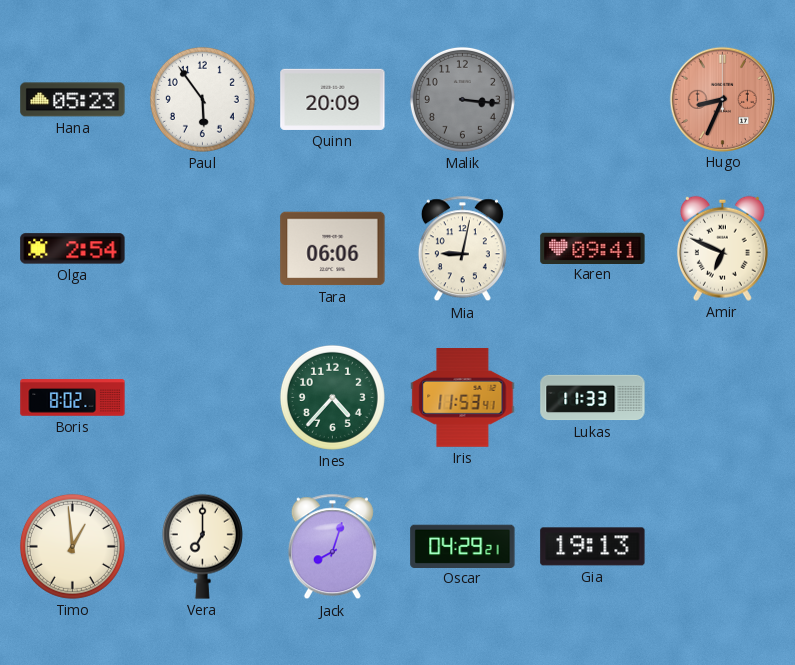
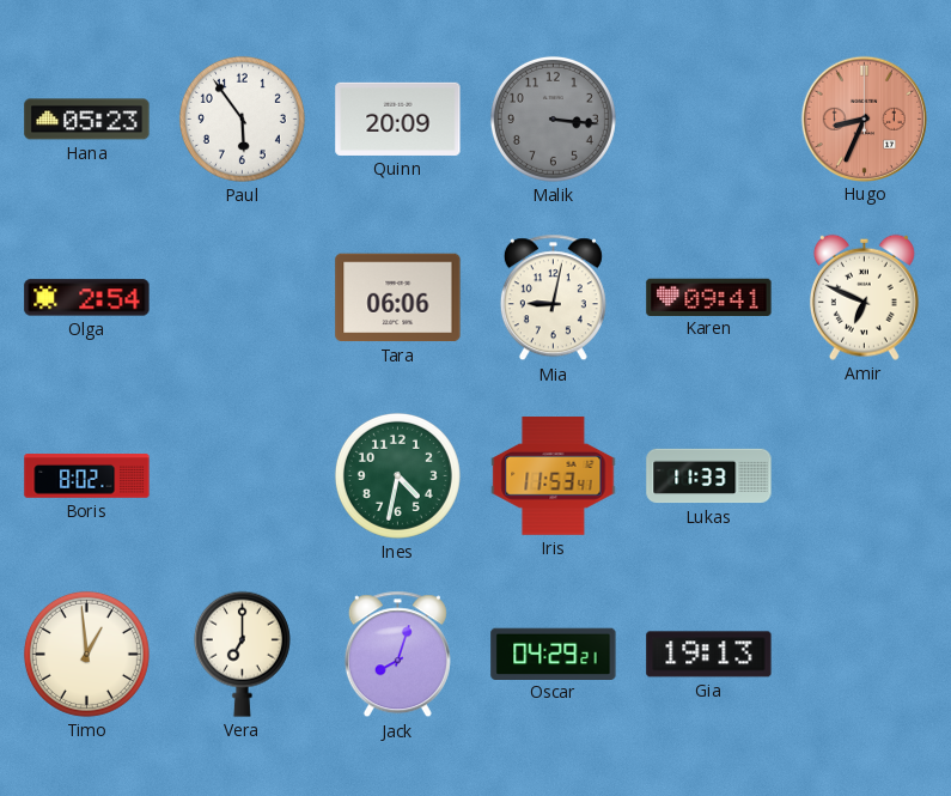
Ines: 4:37 -> 4:32
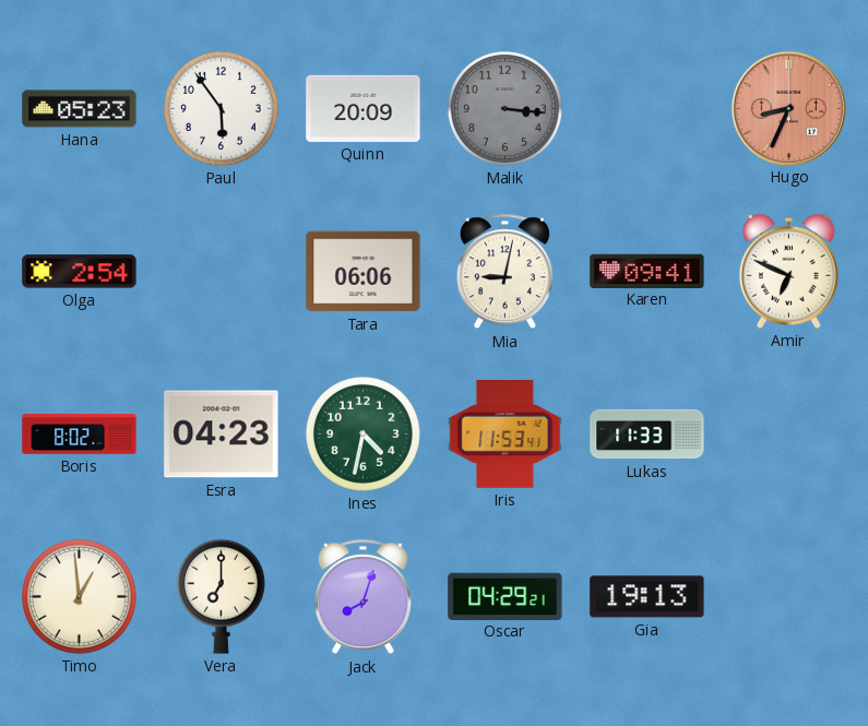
Esra: none -> 04:23
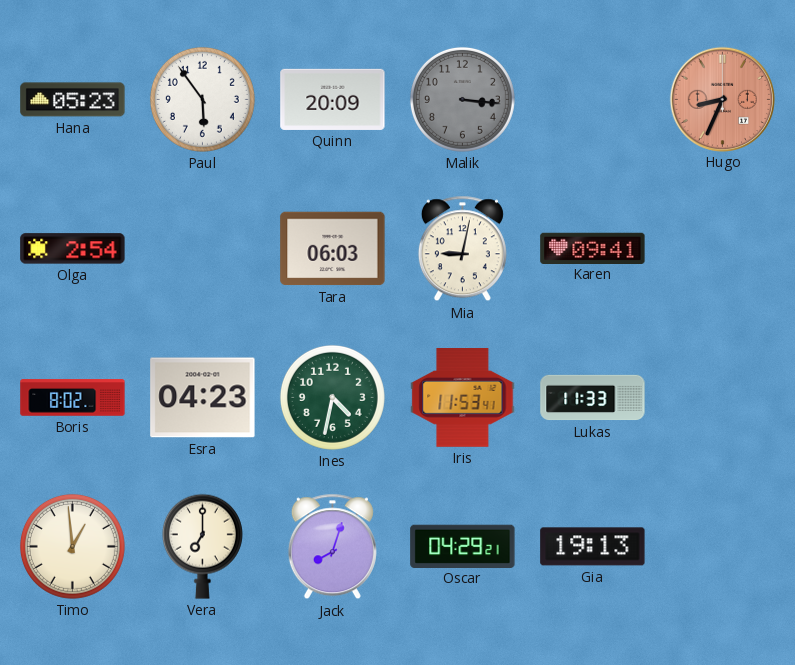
Tara: 06:06 -> 06:03
Amir: 6:49 -> none
